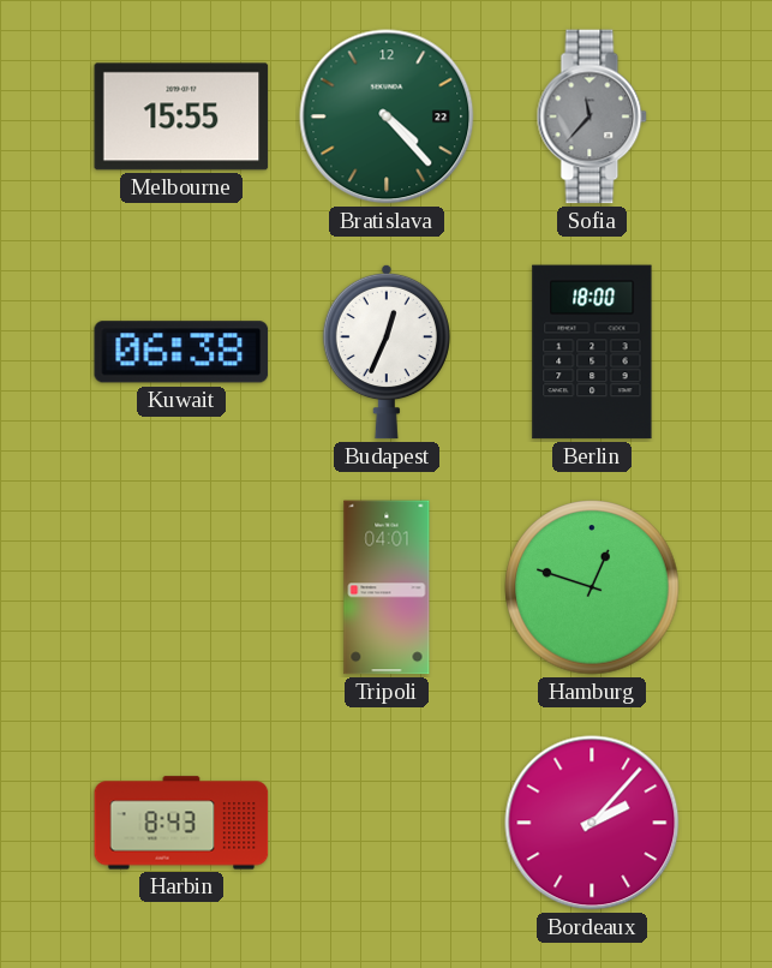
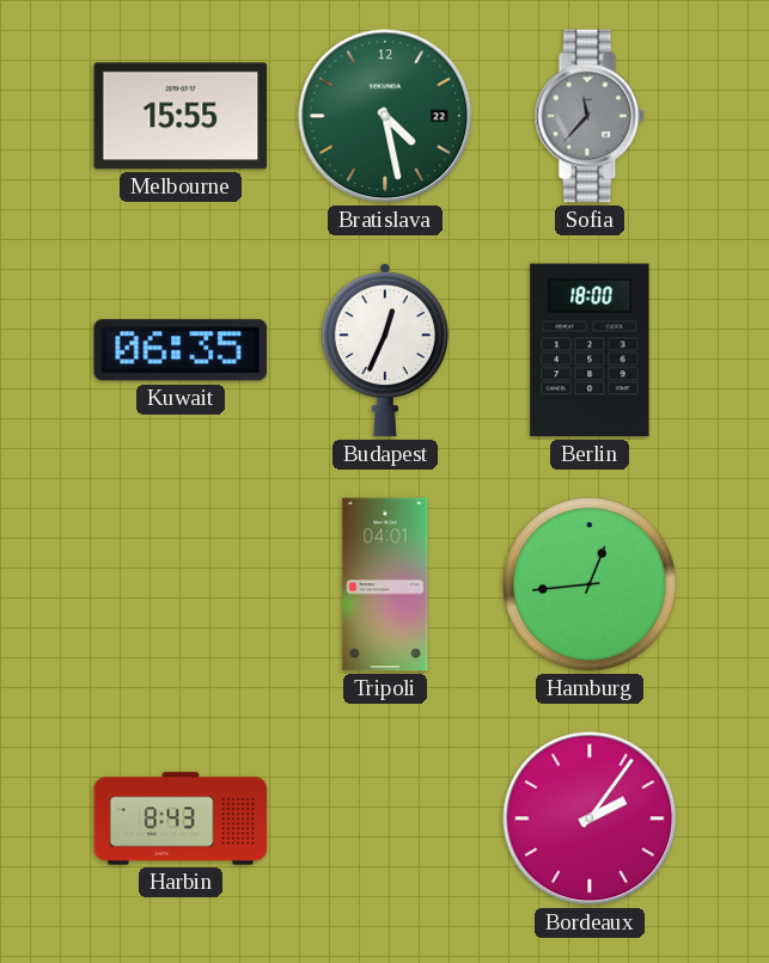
Bratislava: 4:23 -> 4:28
Kuwait: 06:38 -> 06:35
Hamburg: 12:48 -> 12:44
Bordeaux: 2:07 -> 2:06
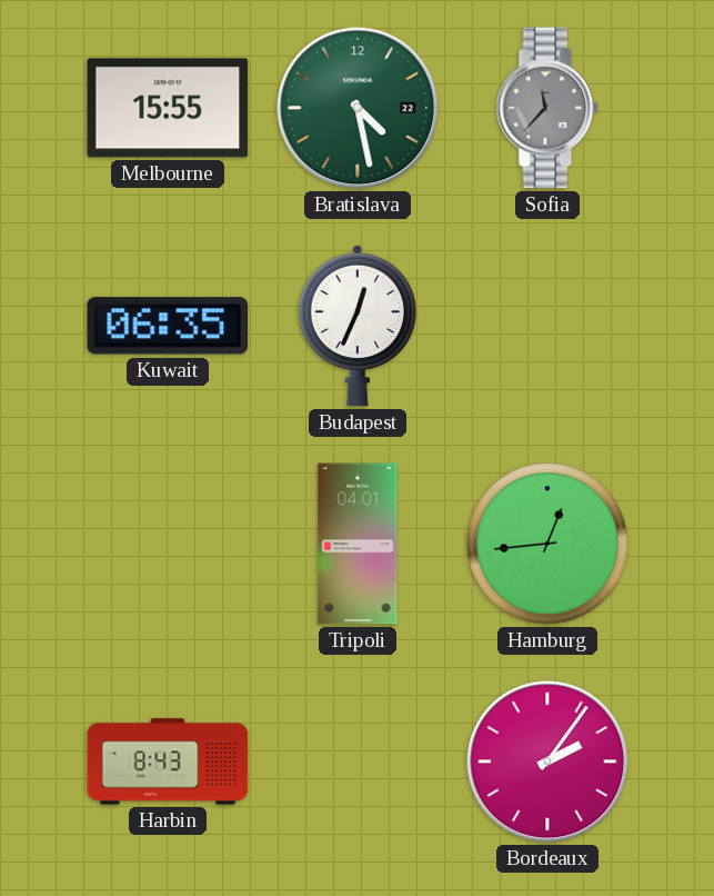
Berlin: 18:00 -> none
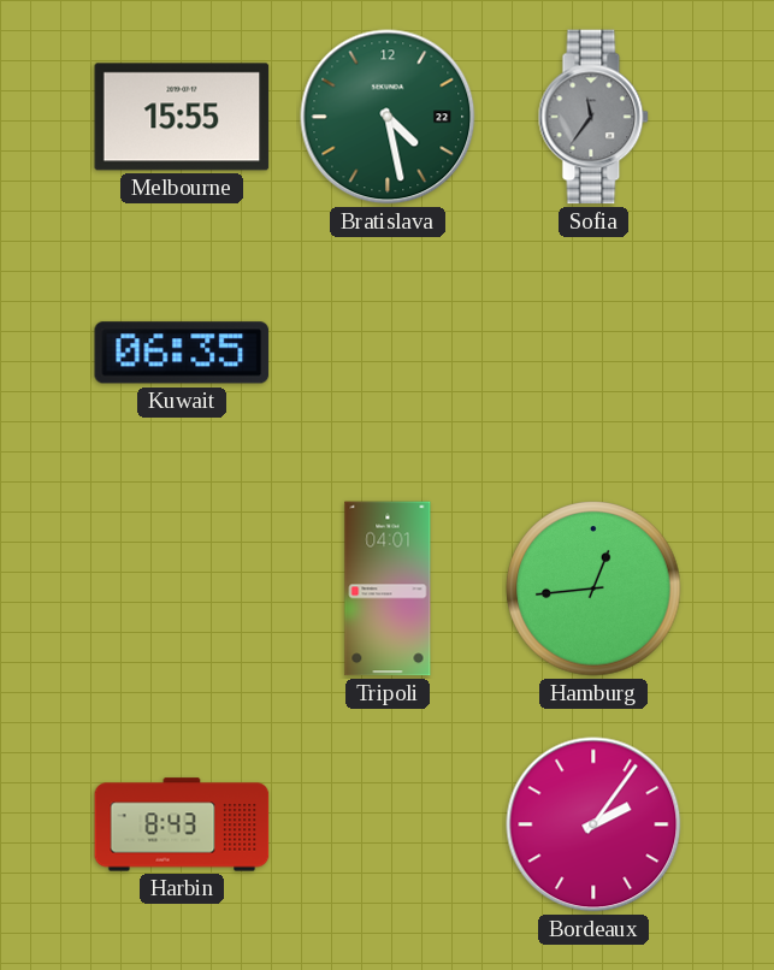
Sofia: 11:37 -> 11:36
Budapest: 12:34 -> none
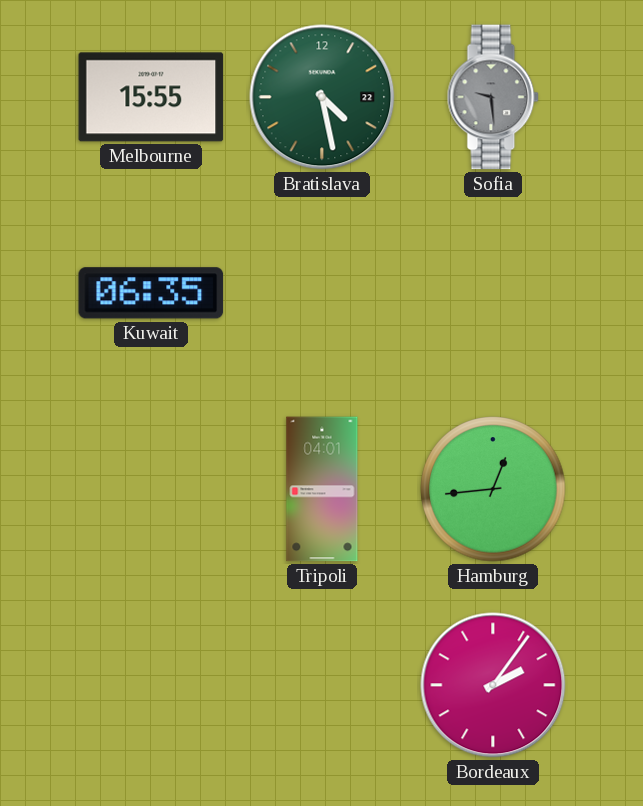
Sofia: 11:36 -> 9:29
Harbin: 8:43 -> none
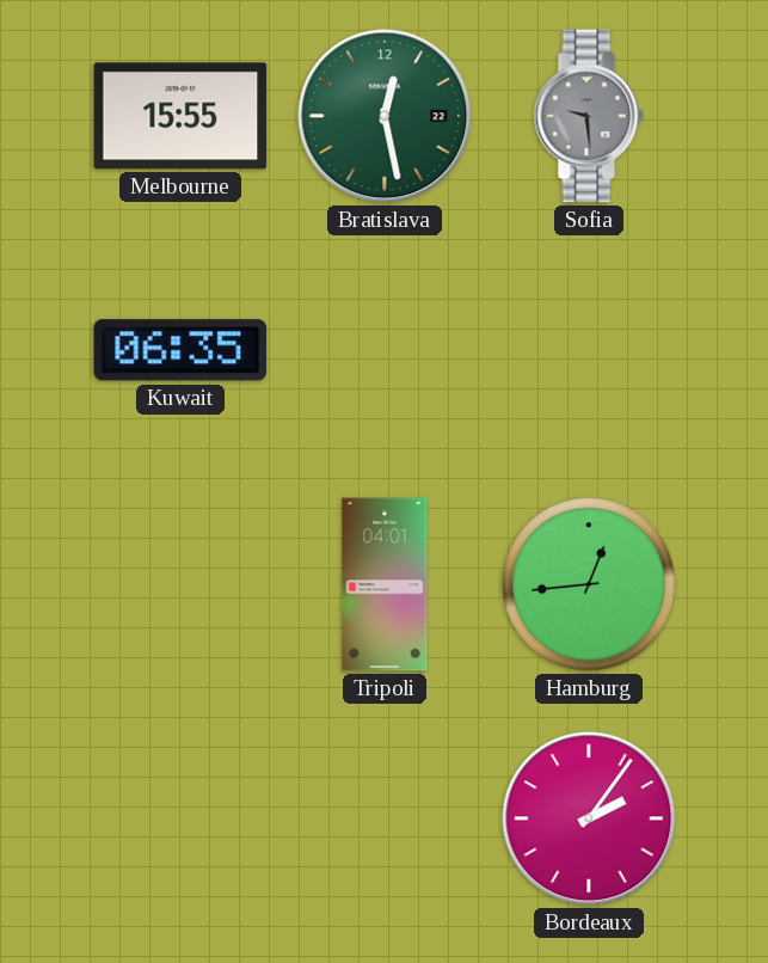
Bratislava: 4:28 -> 12:28
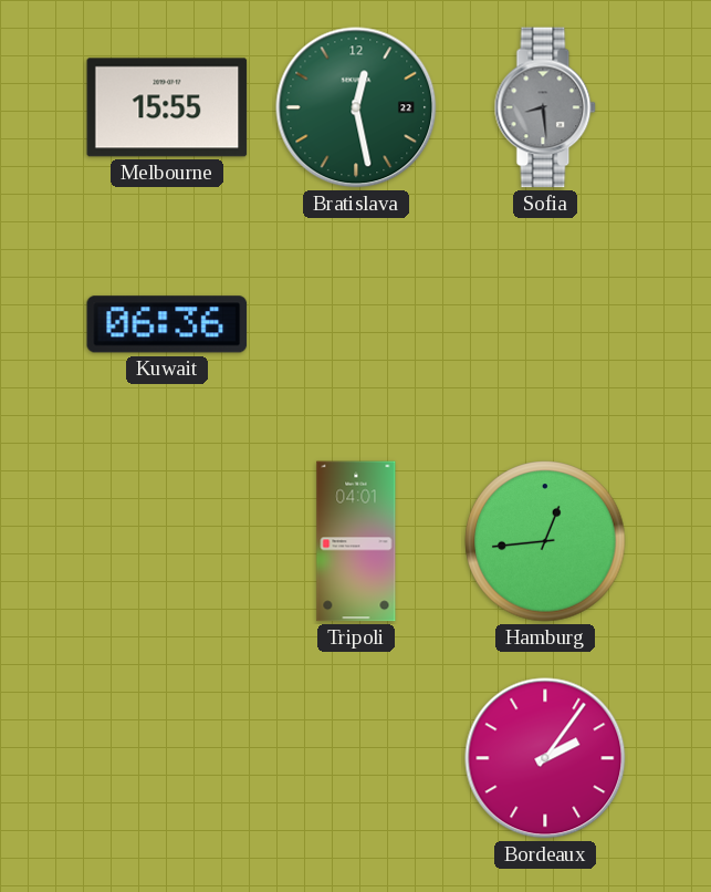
Sofia: 9:29 -> 8:29
Kuwait: 06:35 -> 06:36
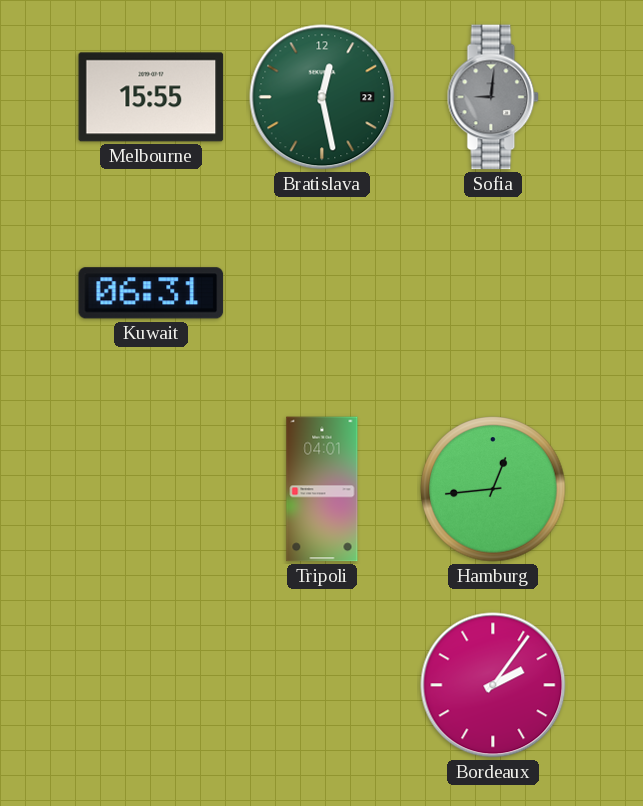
Sofia: 8:29 -> 9:01
Kuwait: 06:36 -> 06:31
